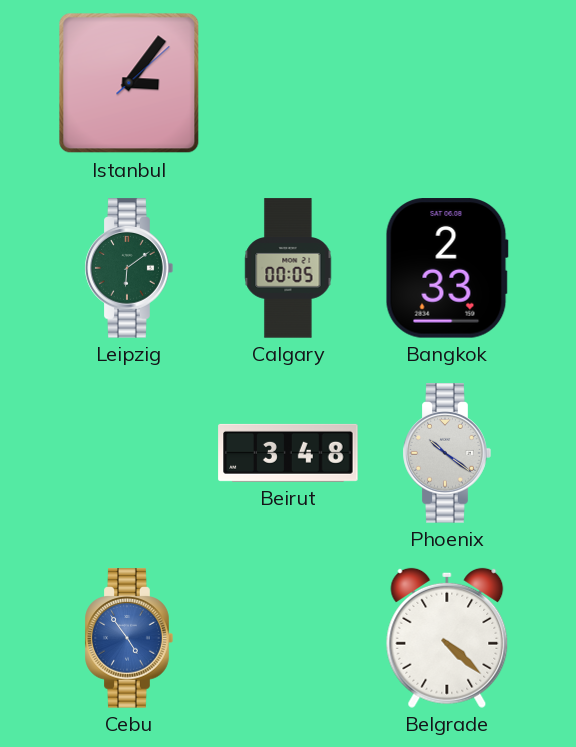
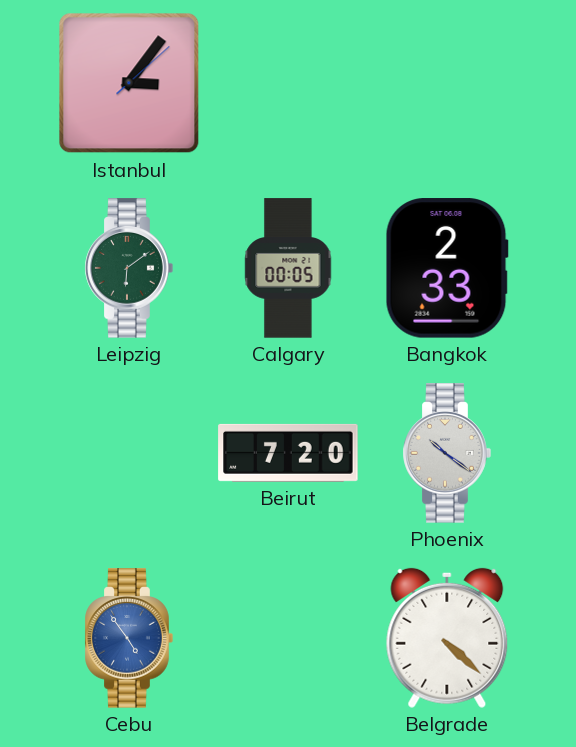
Beirut: 3:48 -> 7:20
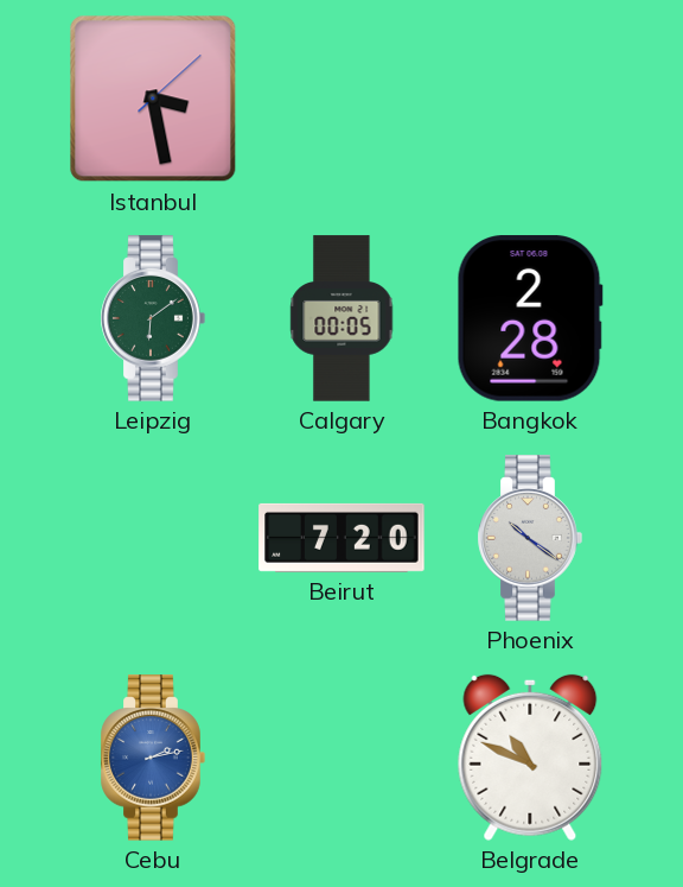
Istanbul: 3:06 -> 3:28
Bangkok: 2:33 -> 2:28
Cebu: 4:54 -> 2:13
Belgrade: 4:22 -> 10:49
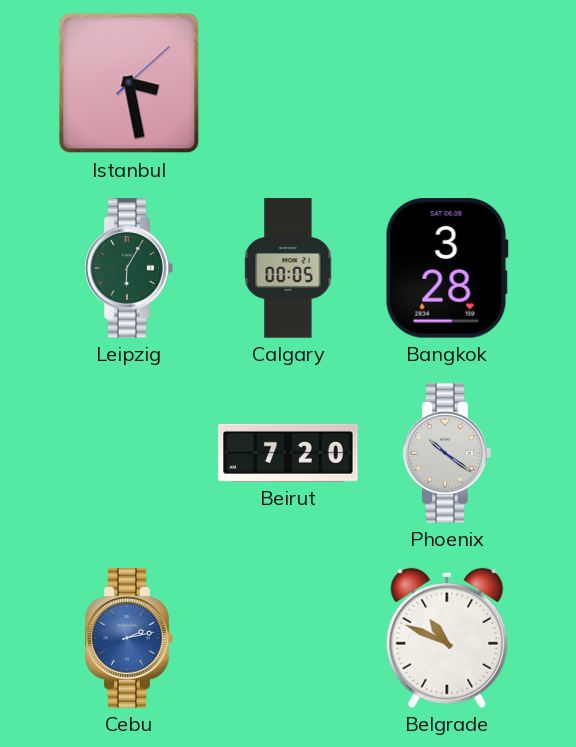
Leipzig: 6:09 -> 6:05
Bangkok: 2:28 -> 3:28
